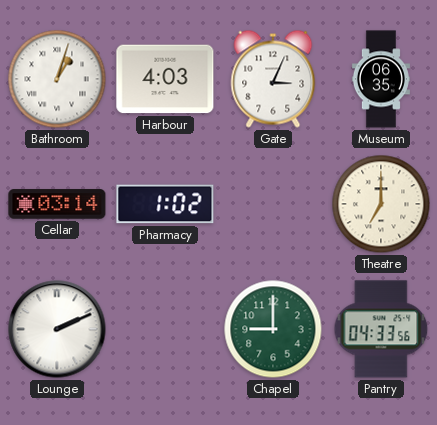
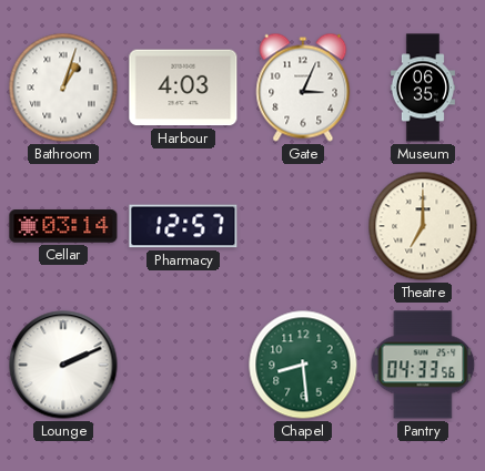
Pharmacy: 1:02 -> 12:57
Chapel: 9:00 -> 8:29
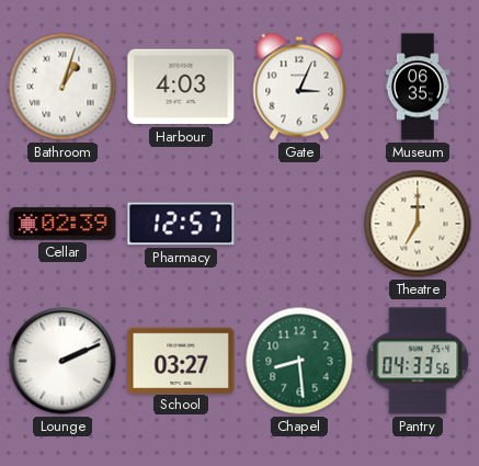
Cellar: 03:14 -> 02:39
School: none -> 03:27
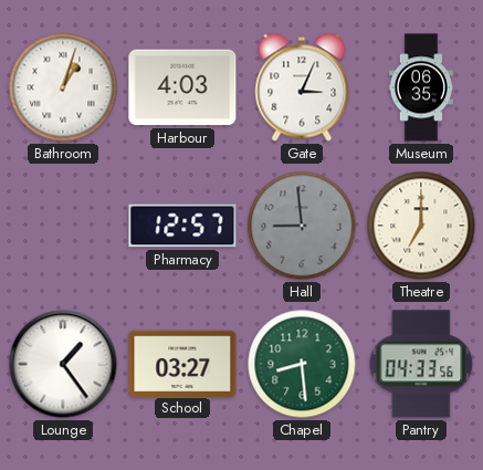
Cellar: 02:39 -> none
Hall: none -> 8:59
Lounge: 2:11 -> 1:24
